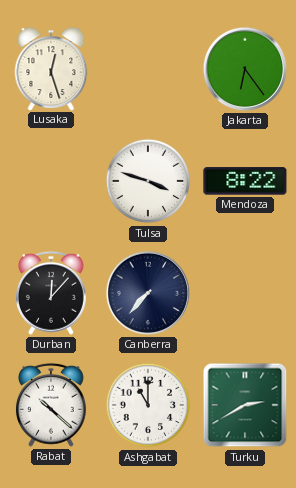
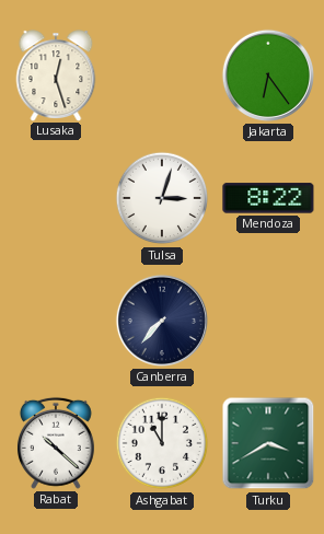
Tulsa: 3:48 -> 3:03
Durban: 12:07 -> none
Turku: 2:40 -> 3:40
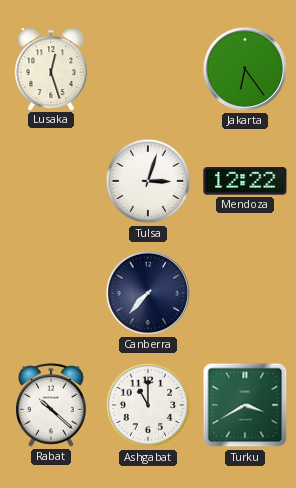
Mendoza: 8:22 -> 12:22
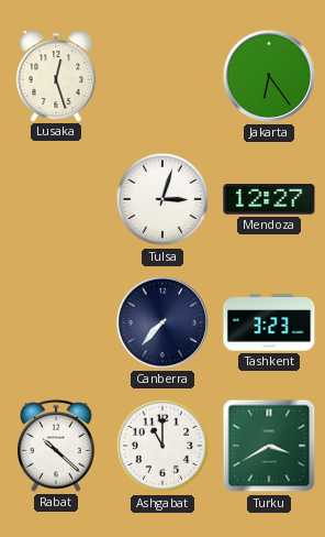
Mendoza: 12:22 -> 12:27
Tashkent: none -> 3:23
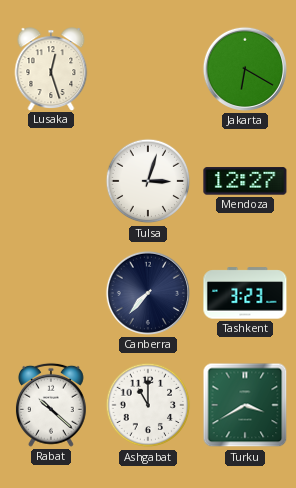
Jakarta: 6:24 -> 6:20
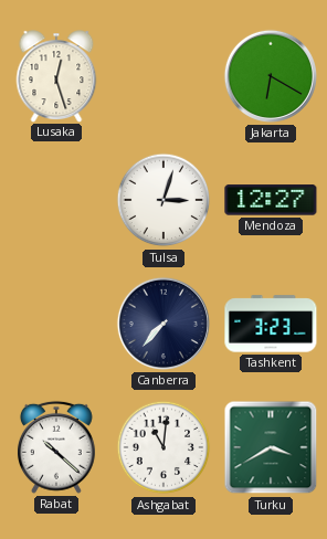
Ashgabat: 11:00 -> 11:01
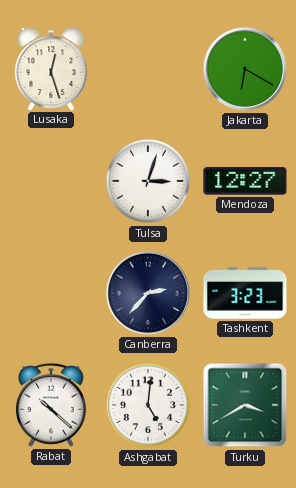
Canberra: 7:37 -> 2:37
Ashgabat: 11:01 -> 5:01
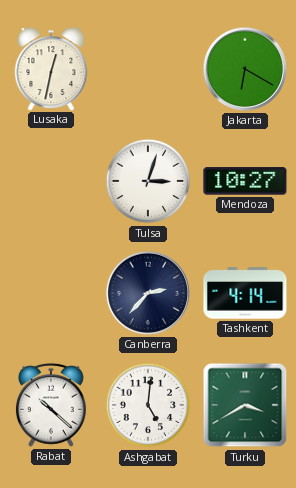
Lusaka: 12:27 -> 12:32
Mendoza: 12:27 -> 10:27
Tashkent: 3:23 -> 4:14
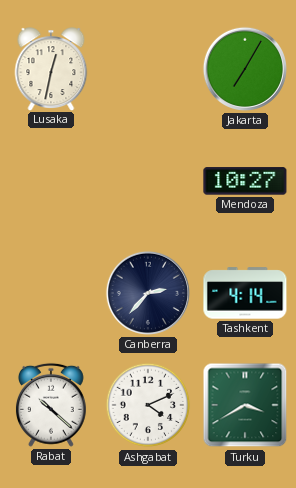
Jakarta: 6:20 -> 7:05
Tulsa: 3:03 -> none
Ashgabat: 5:01 -> 4:11
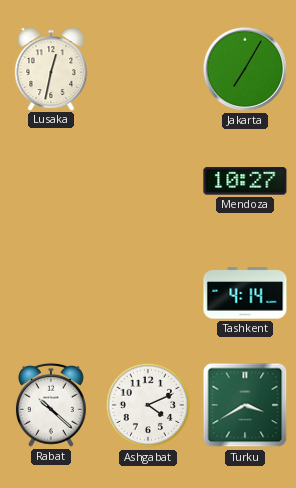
Canberra: 2:37 -> none
